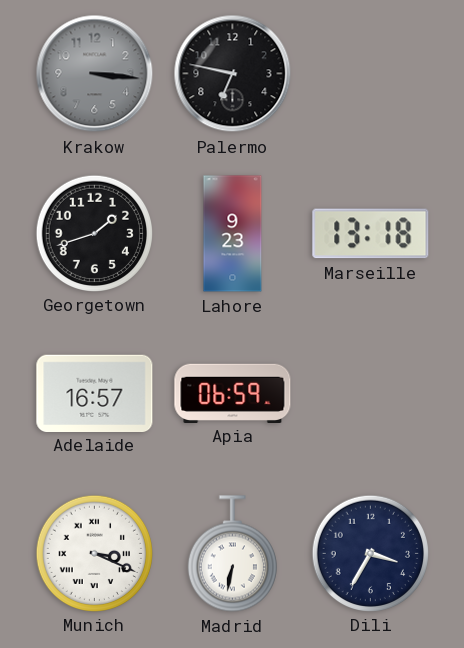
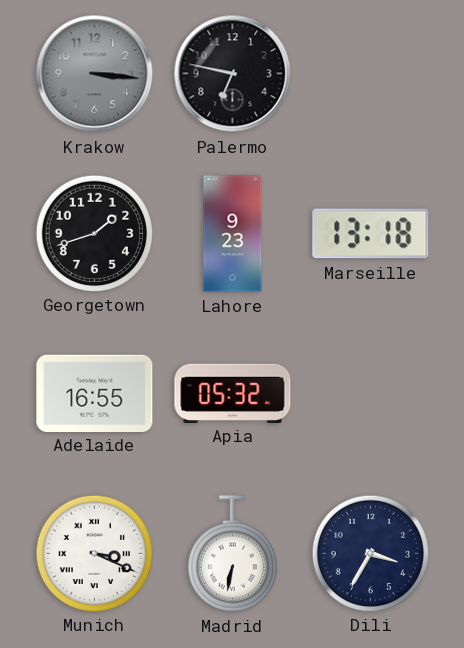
Adelaide: 16:57 -> 16:55
Apia: 06:59 -> 05:32
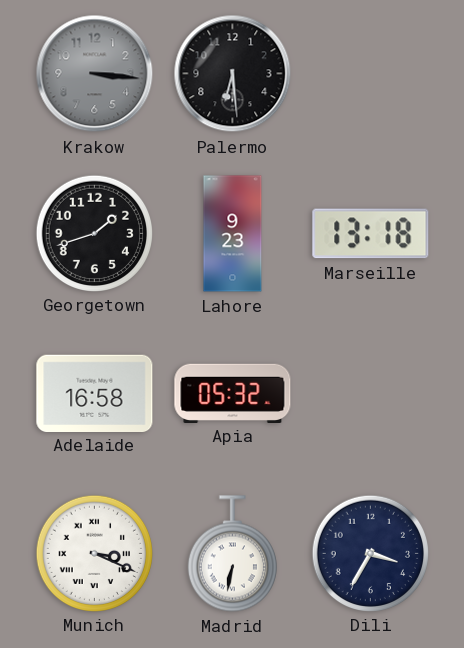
Palermo: 6:47 -> 6:29
Adelaide: 16:55 -> 16:58
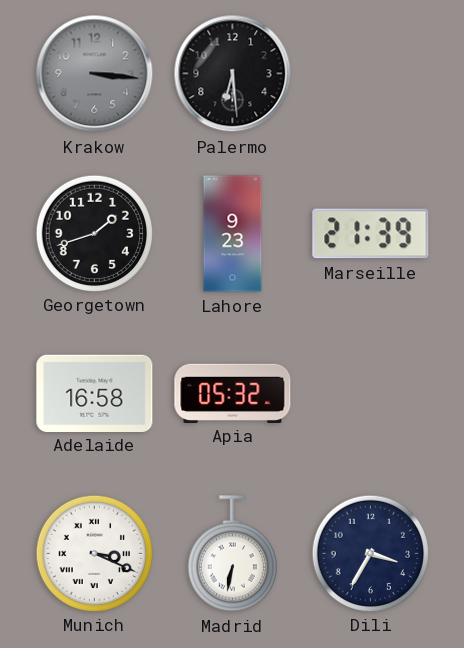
Marseille: 13:18 -> 21:39
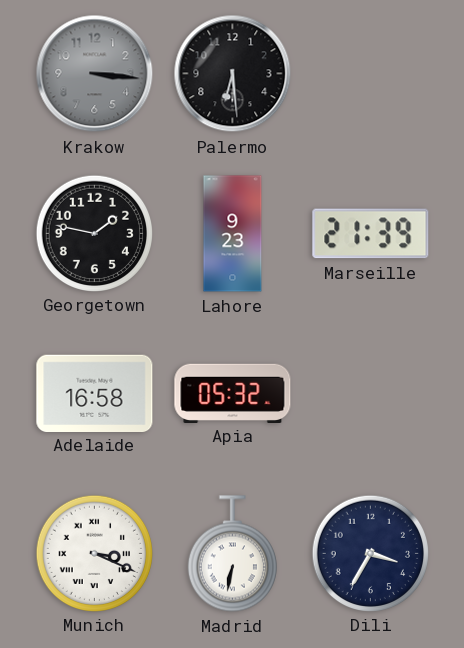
Georgetown: 1:42 -> 1:47
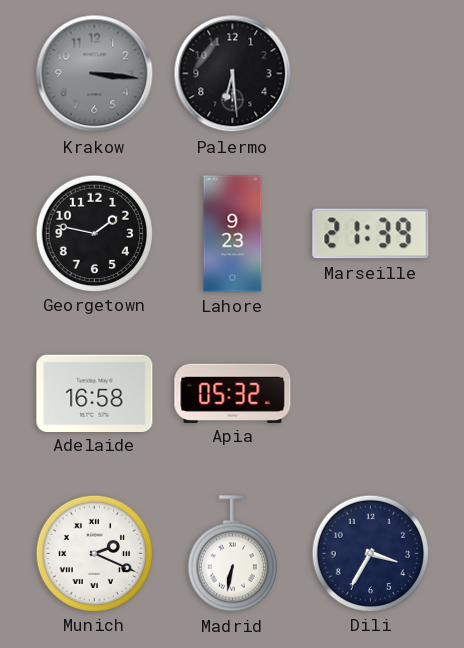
Munich: 3:19 -> 2:19
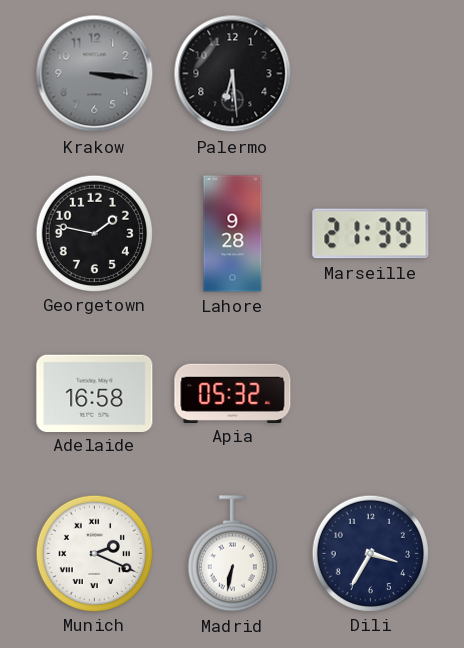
Lahore: 9:23 -> 9:28
